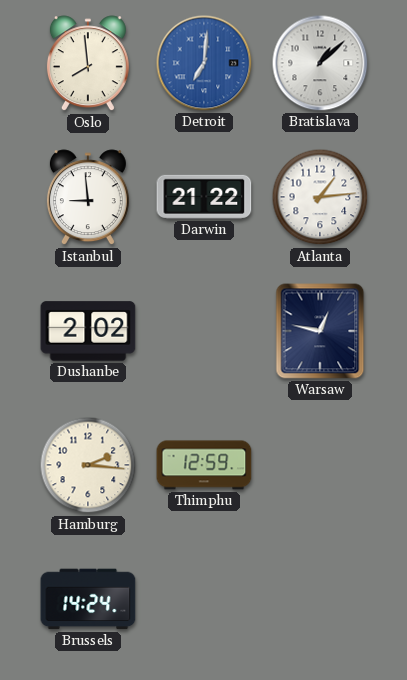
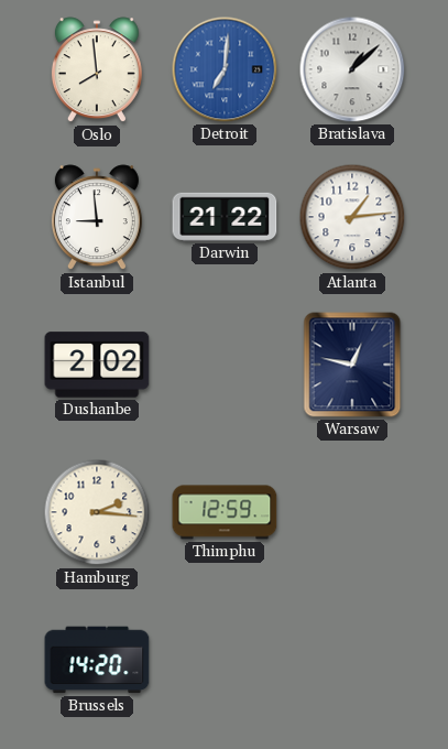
Brussels: 14:24 -> 14:20
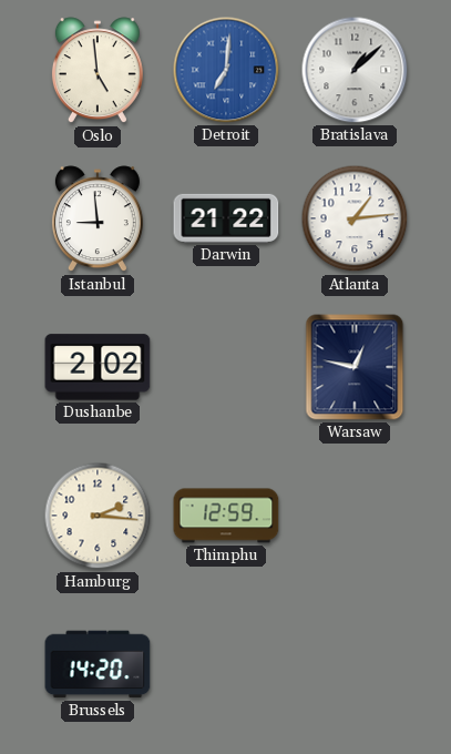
Oslo: 7:59 -> 4:59
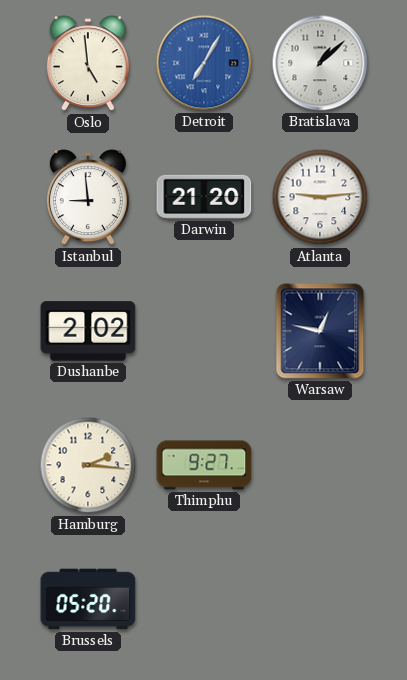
Detroit: 7:01 -> 7:05
Darwin: 21:22 -> 21:20
Atlanta: 1:14 -> 9:14
Thimphu: 12:59 -> 9:27
Brussels: 14:20 -> 05:20
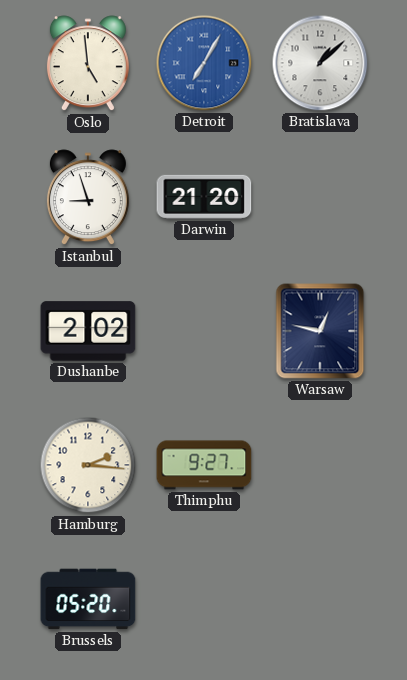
Istanbul: 8:59 -> 8:57
Atlanta: 9:14 -> none
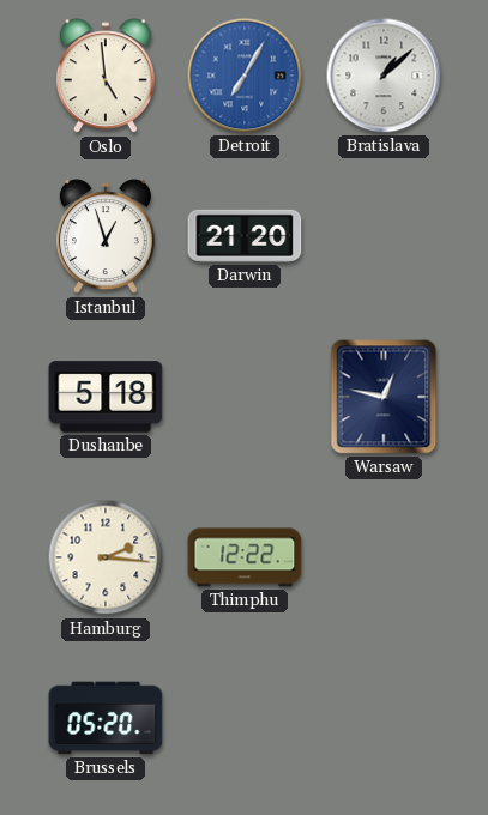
Istanbul: 8:57 -> 12:57
Dushanbe: 2:02 -> 5:18
Thimphu: 9:27 -> 12:22
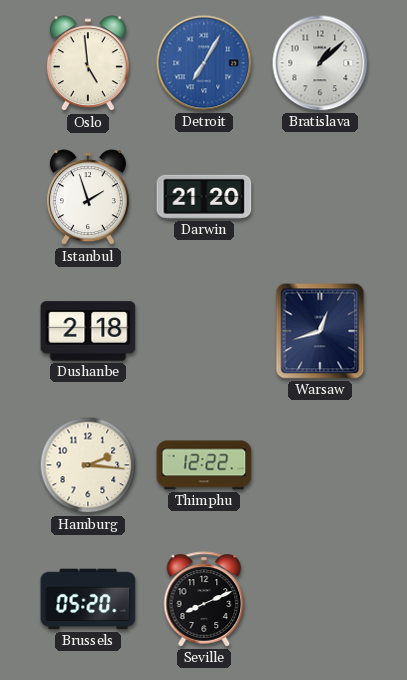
Istanbul: 12:57 -> 1:57
Dushanbe: 5:18 -> 2:18
Warsaw: 12:47 -> 12:42
Seville: none -> 8:11
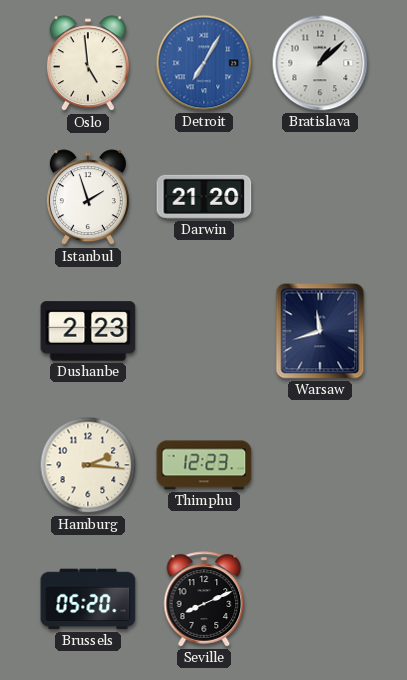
Dushanbe: 2:18 -> 2:23
Warsaw: 12:42 -> 11:42
Thimphu: 12:22 -> 12:23
